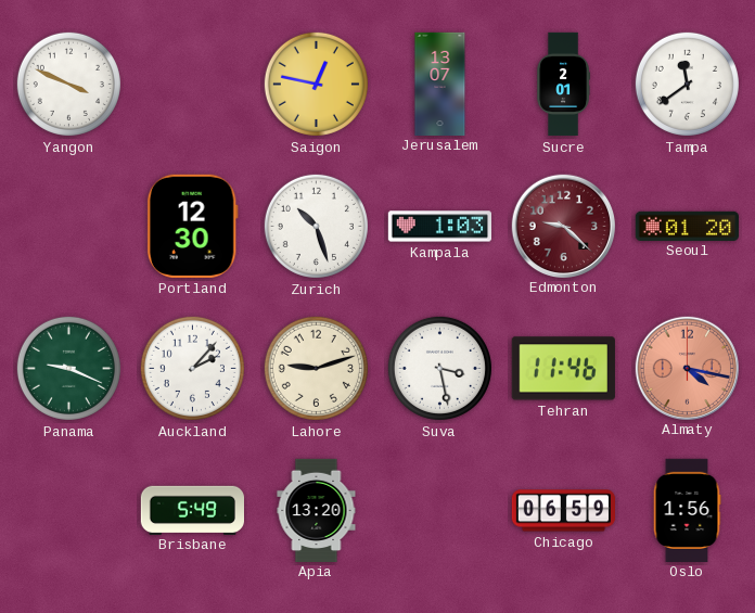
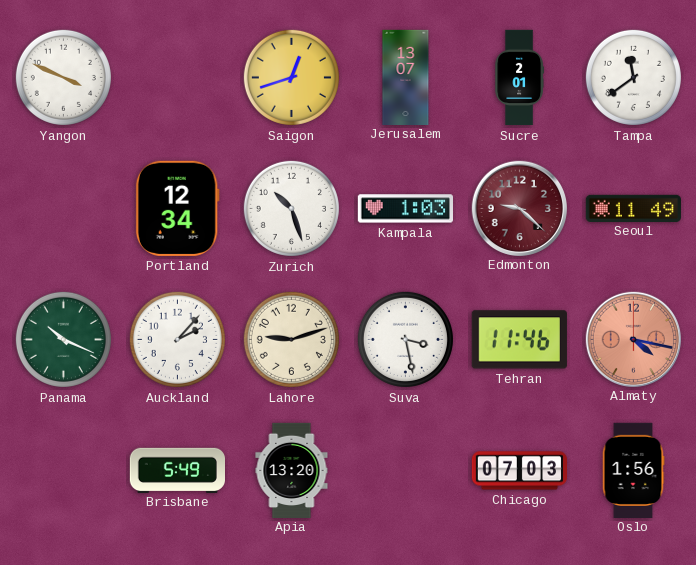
Saigon: 12:47 -> 12:42
Portland: 12:30 -> 12:34
Seoul: 01:20 -> 11:49
Panama: 9:19 -> 10:19
Chicago: 06:59 -> 07:03
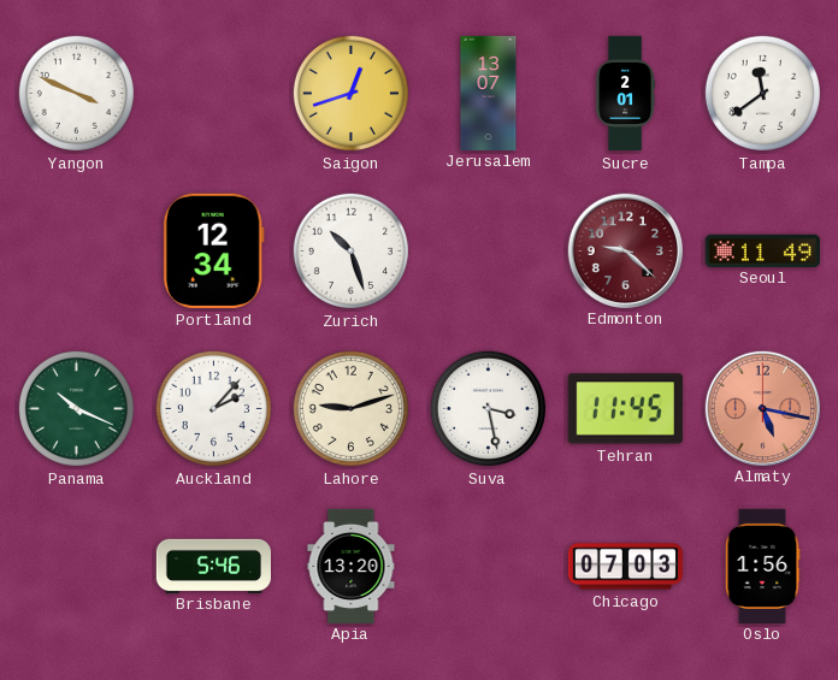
Kampala: 1:03 -> none
Tehran: 11:46 -> 11:45
Almaty: 4:17 -> 5:17
Brisbane: 5:49 -> 5:46
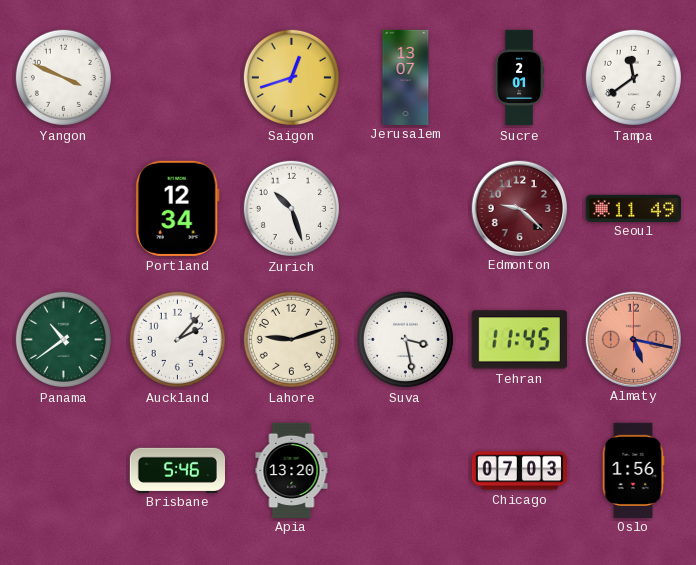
Panama: 10:19 -> 10:39
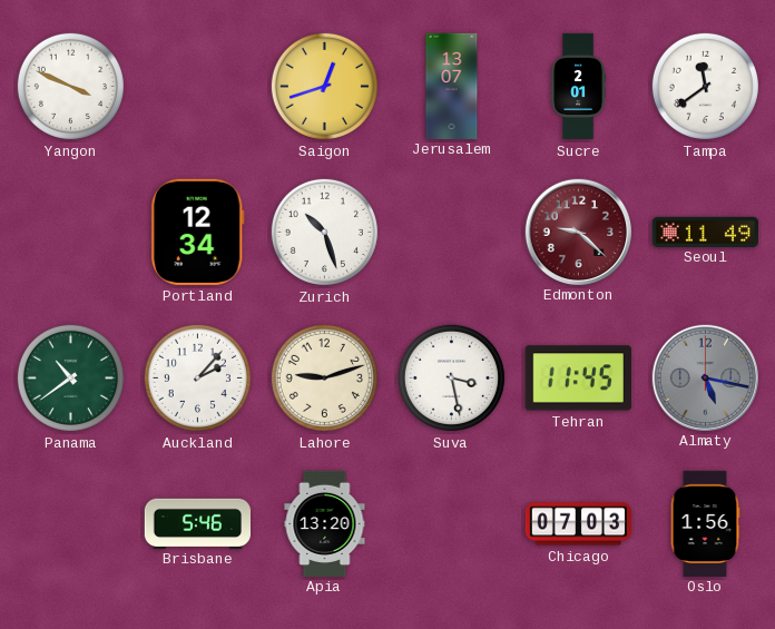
Almaty dial: salmon -> grey
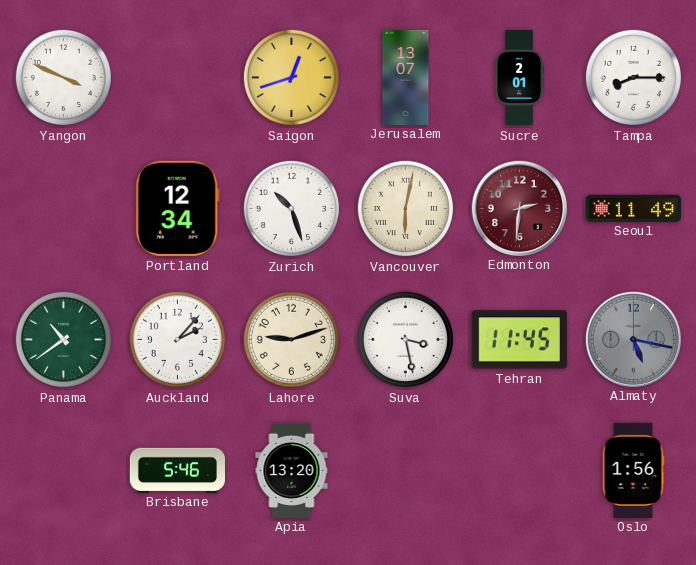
Tampa: 11:39 -> 8:15
Vancouver: none -> 6:02
Edmonton: 9:22 -> 2:31
Chicago: 07:03 -> none
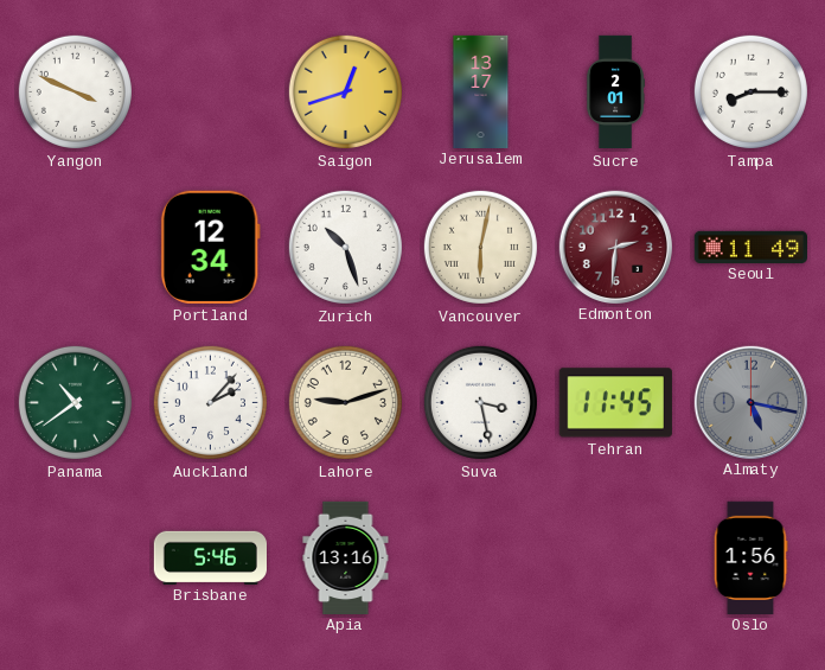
Jerusalem: 13:07 -> 13:17
Apia: 13:20 -> 13:16
